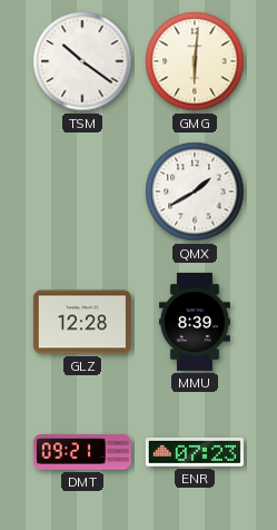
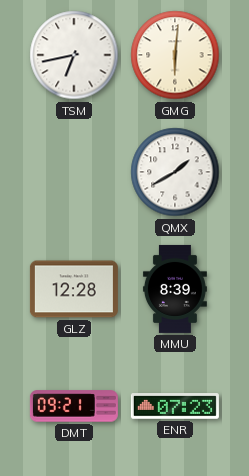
TSM: 10:21 -> 6:43
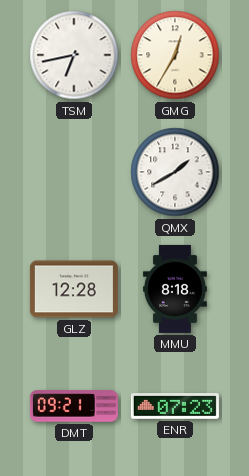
GMG: 6:01 -> 12:35
MMU: 8:39 -> 8:18
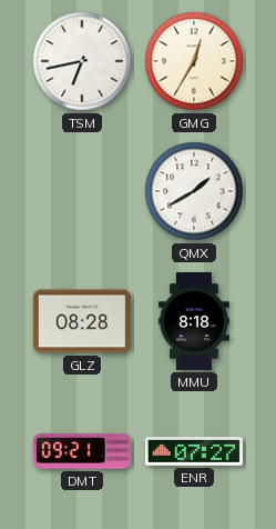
GLZ: 12:28 -> 08:28
ENR: 07:23 -> 07:27
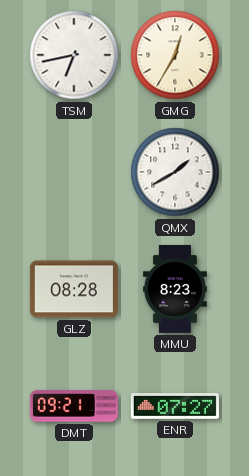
MMU: 8:18 -> 8:23
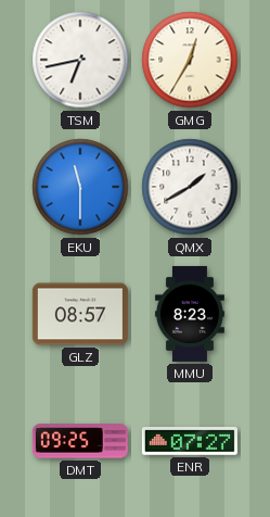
EKU: none -> 11:30
GLZ: 08:28 -> 08:57
DMT: 09:21 -> 09:25
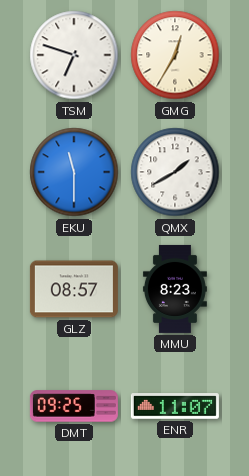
TSM: 6:43 -> 6:48
ENR: 07:27 -> 11:07
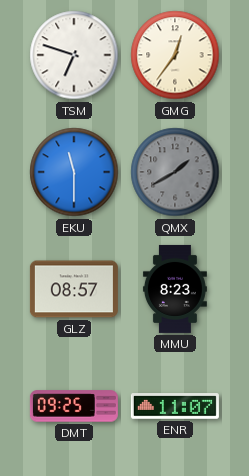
GMG: 12:35 -> 12:36
QMX dial: white -> grey
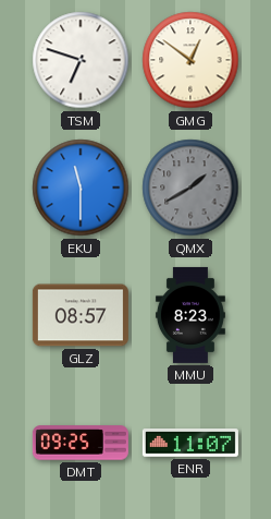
GMG: 12:36 -> 12:51
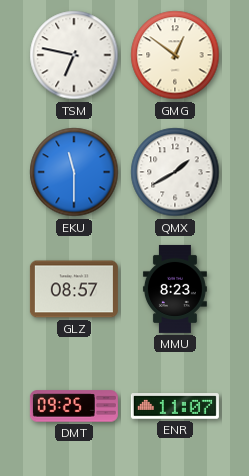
TSM: 6:48 -> 6:47
QMX dial: grey -> white
